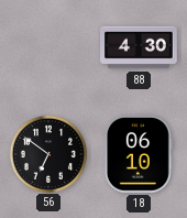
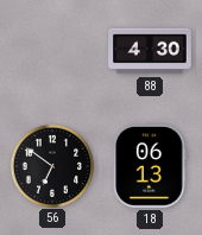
18: 06:10 -> 06:13
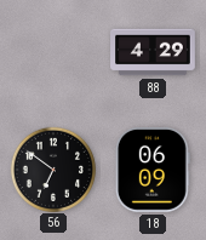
88: 4:30 -> 4:29
18: 06:13 -> 06:09
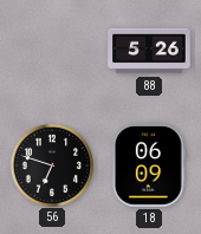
88: 4:29 -> 5:26
56: 6:51 -> 6:48
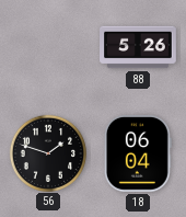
56: 6:48 -> 1:48
18: 06:09 -> 06:04
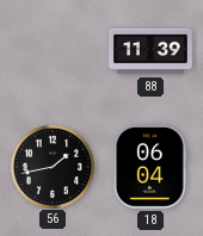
88: 5:26 -> 11:39
56: 1:48 -> 1:43
